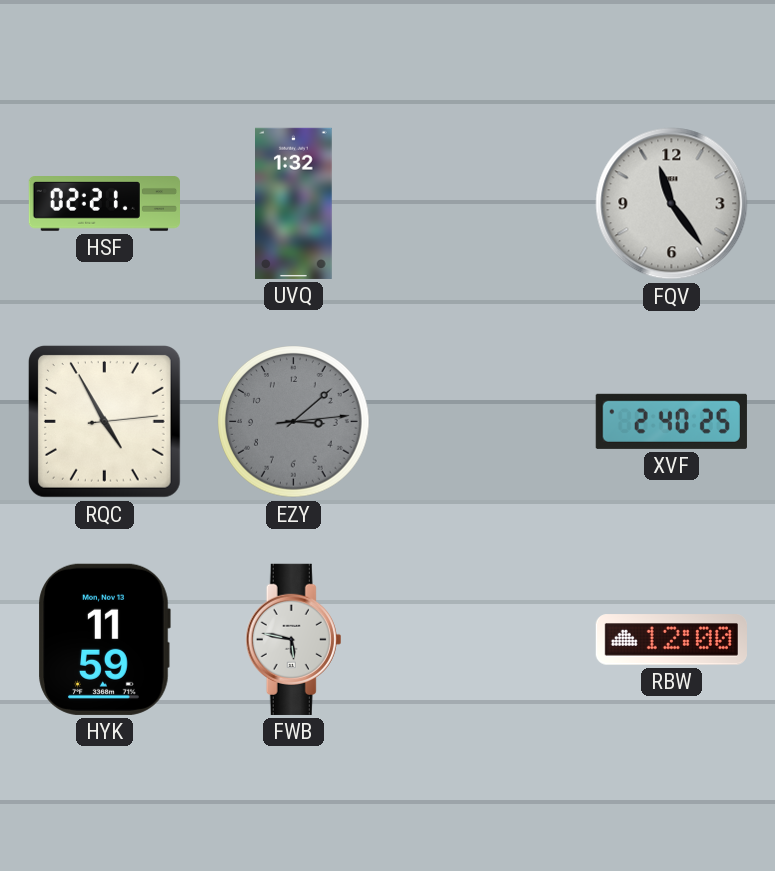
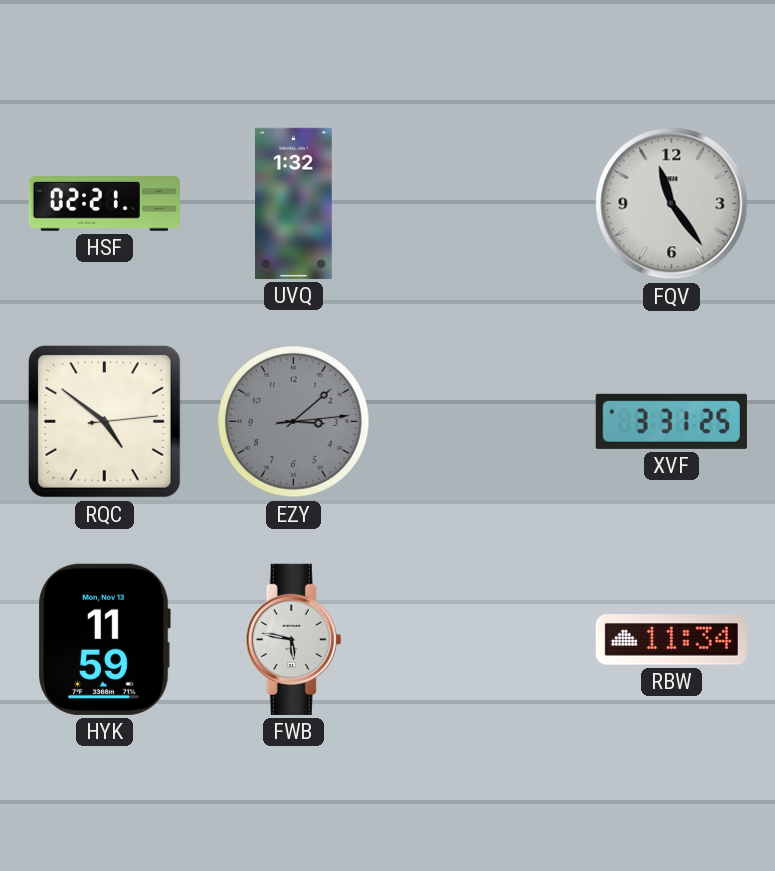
RQC: 4:55 -> 4:51
XVF: 2:40 -> 3:31
RBW: 12:00 -> 11:34
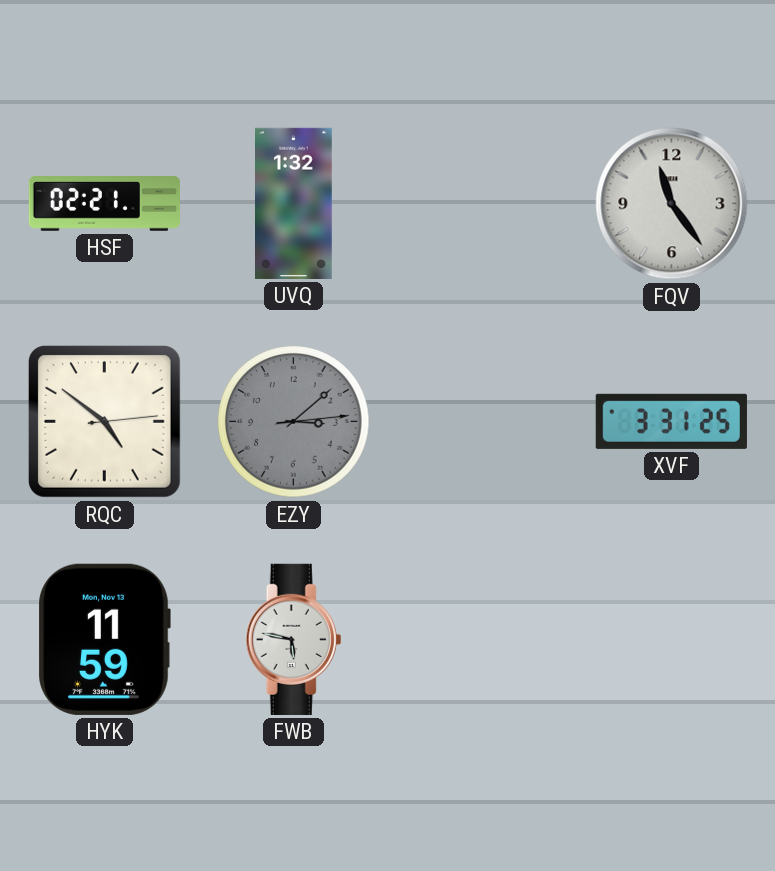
RBW: 11:34 -> none
